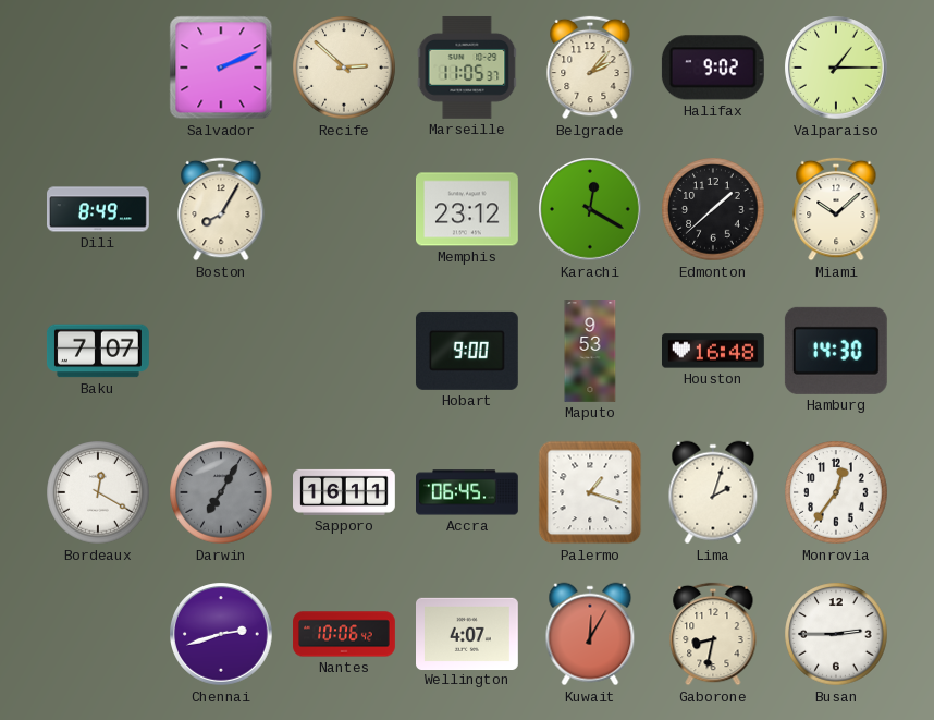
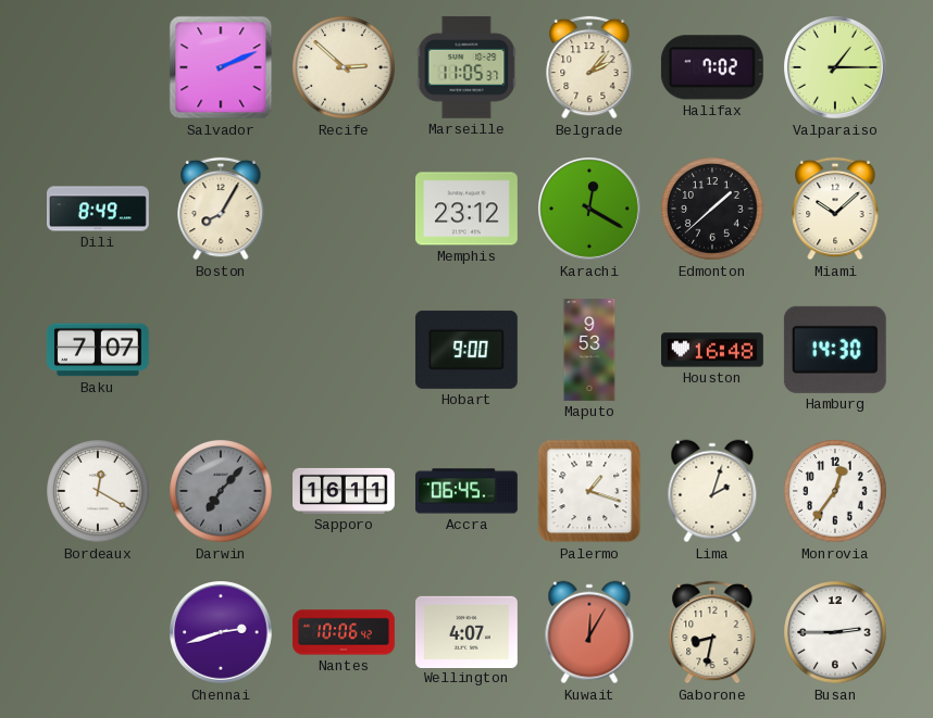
Halifax: 9:02 -> 7:02
Darwin: 7:05 -> 7:07
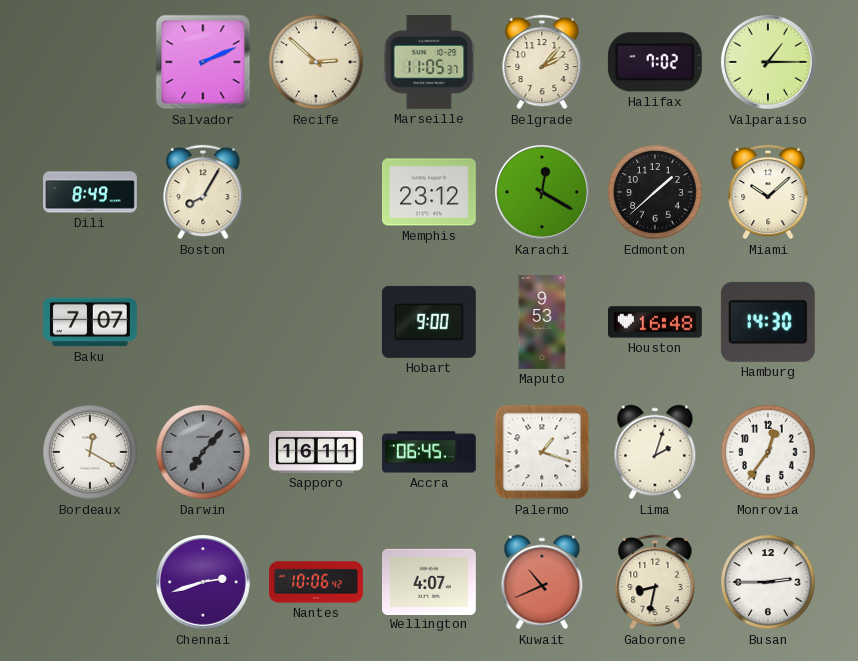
Kuwait: 12:05 -> 10:41
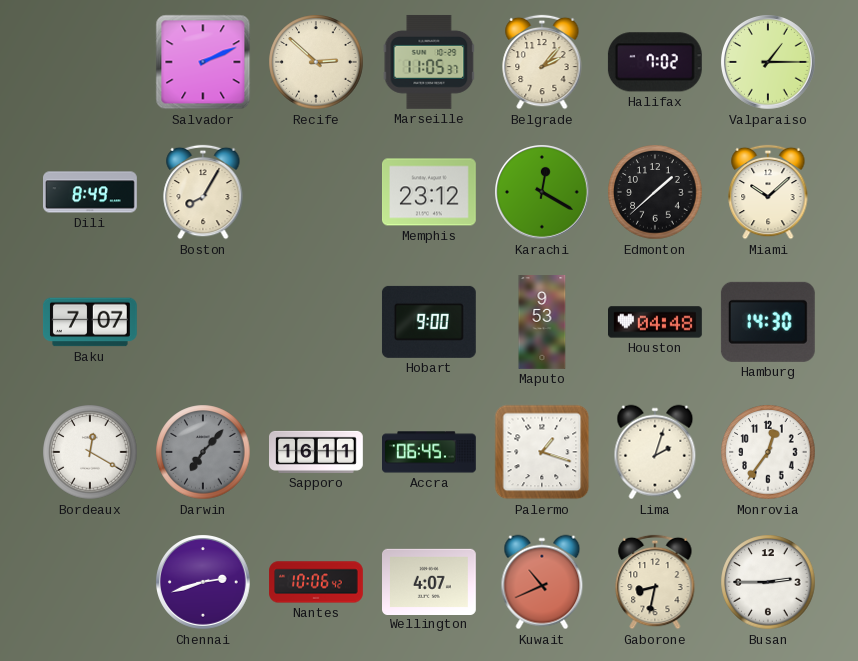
Houston: 16:48 -> 04:48
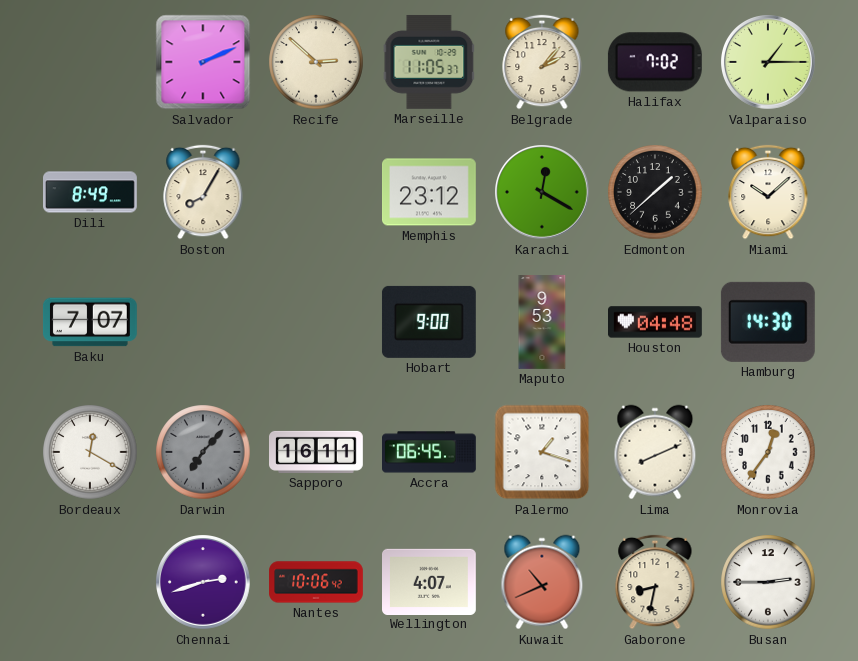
Lima: 2:03 -> 8:11
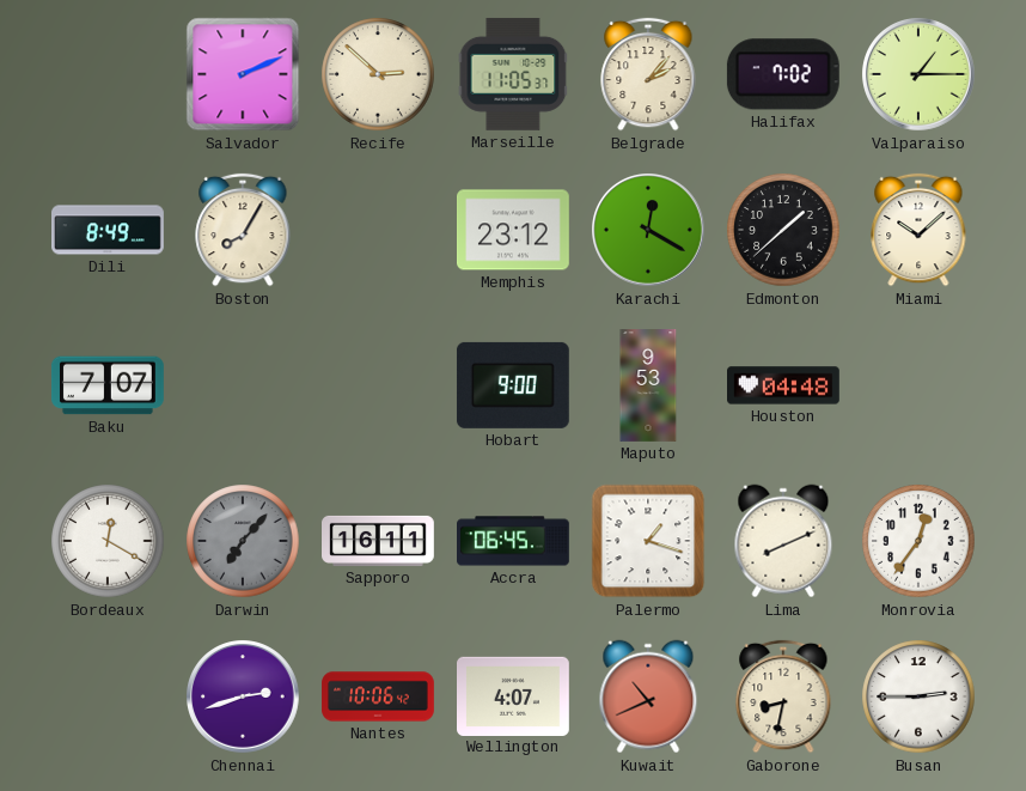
Hamburg: 14:30 -> none
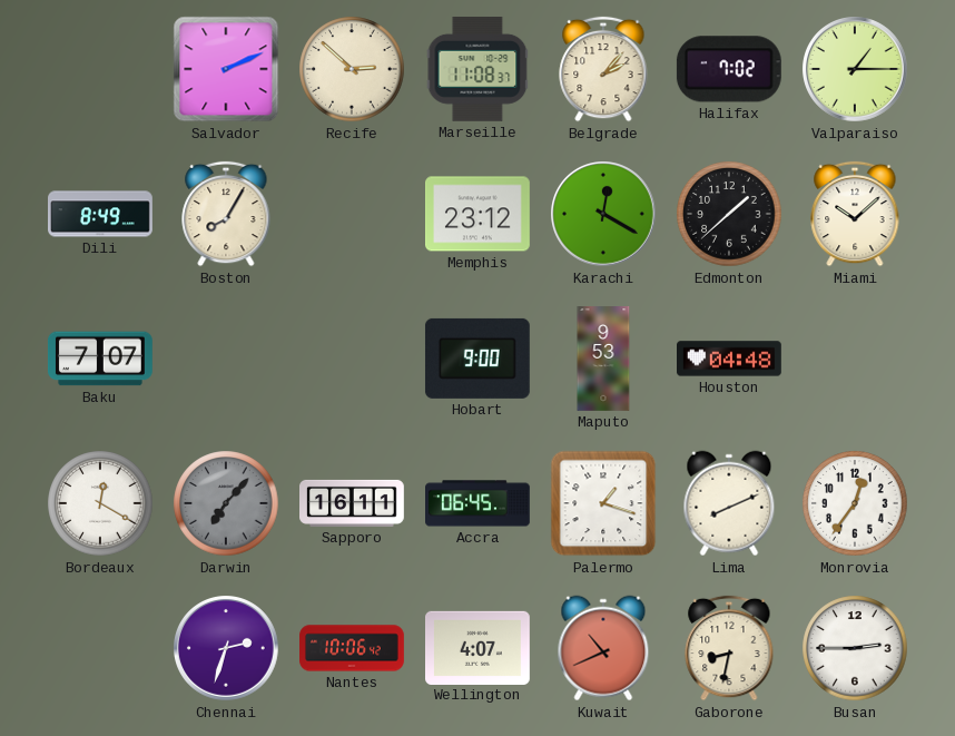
Marseille: 11:05 -> 11:08
Chennai: 2:42 -> 2:33
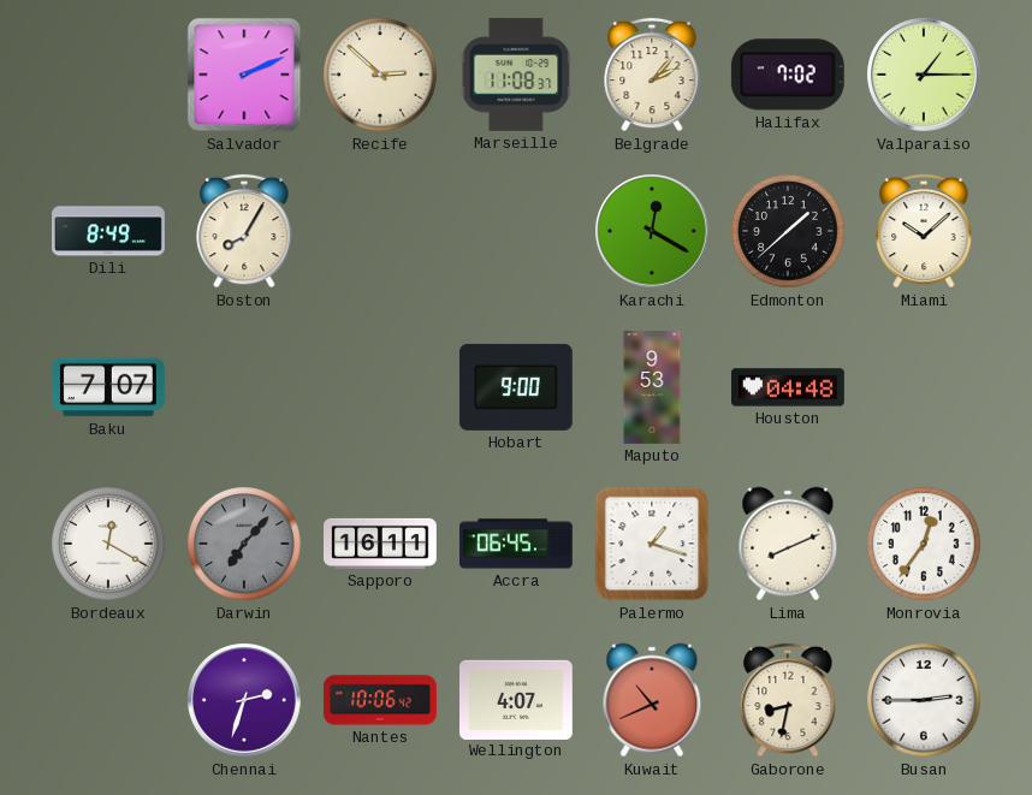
Memphis: 23:12 -> none
